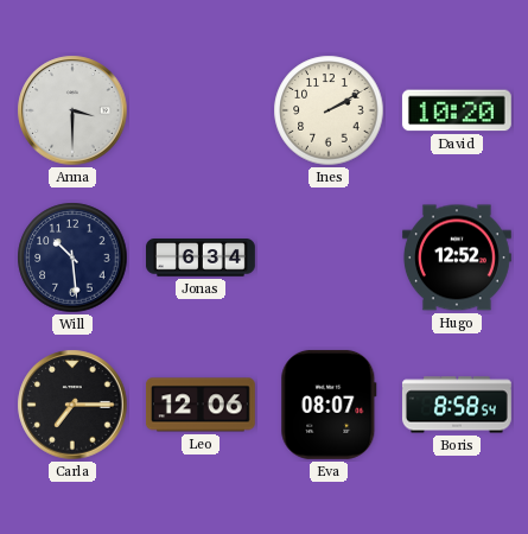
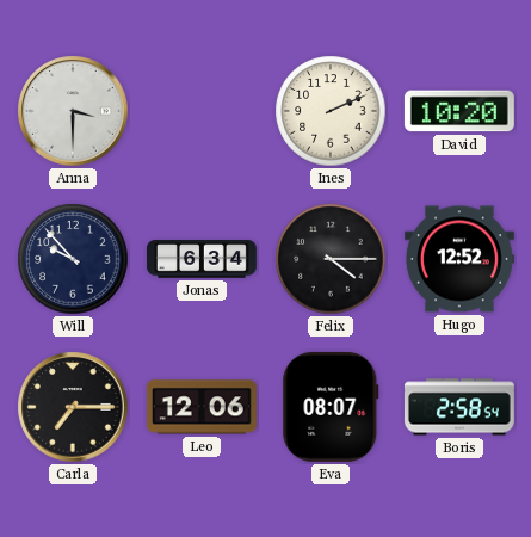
Ines: 2:10 -> 2:11
Will: 10:29 -> 9:53
Felix: none -> 4:15
Boris: 8:58 -> 2:58
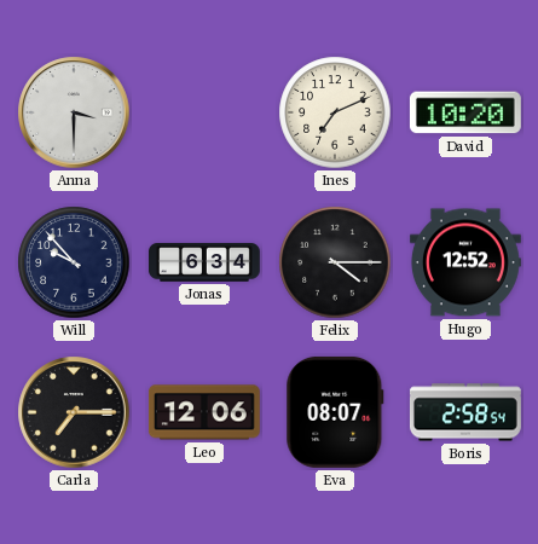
Ines: 2:11 -> 7:11
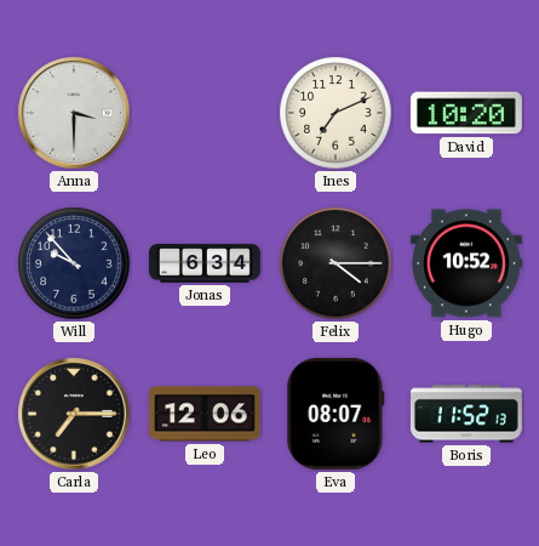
Hugo: 12:52 -> 10:52
Boris: 2:58 -> 11:52
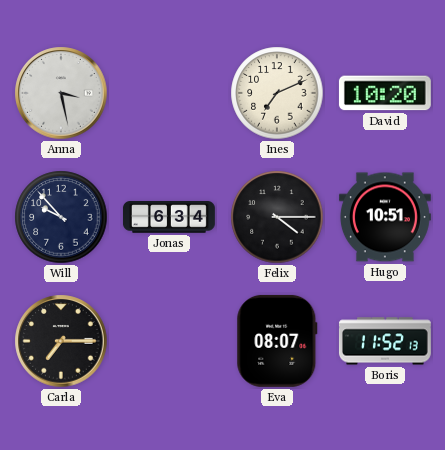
Anna: 3:30 -> 3:28
Hugo: 10:52 -> 10:51
Leo: 12:06 -> none
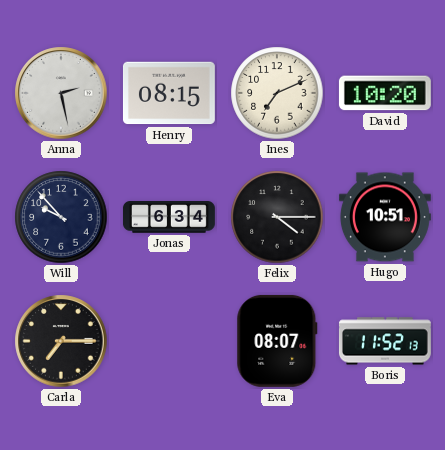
Anna: 3:28 -> 2:28
Henry: none -> 08:15
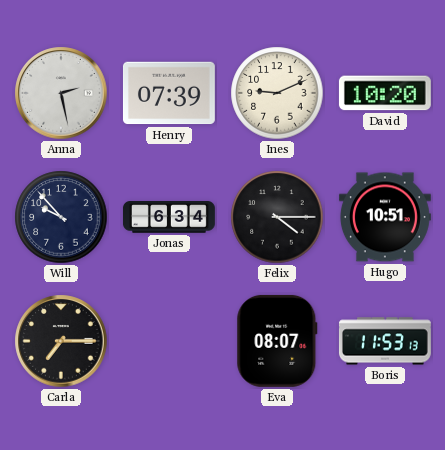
Henry: 08:15 -> 07:39
Ines: 7:11 -> 9:11
Boris: 11:52 -> 11:53
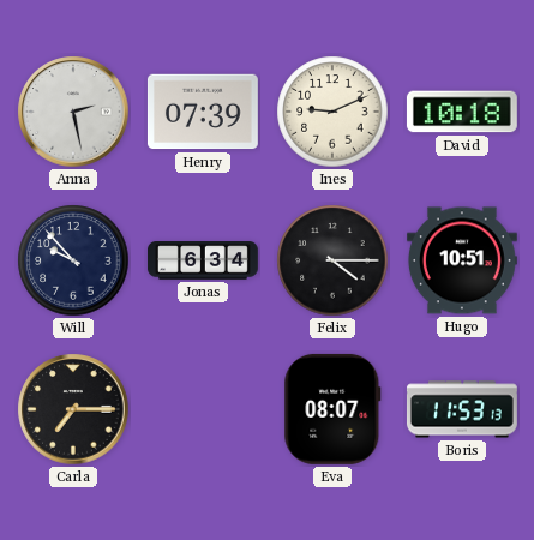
David: 10:20 -> 10:18
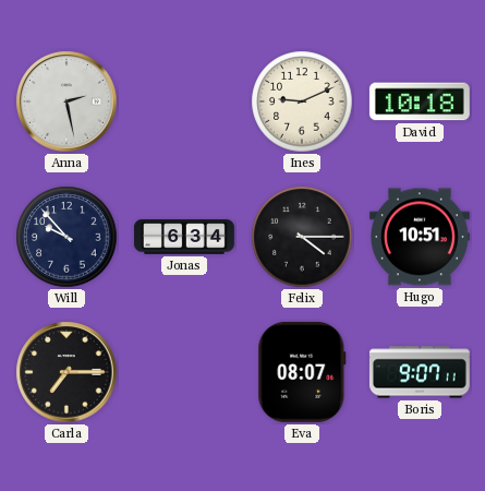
Henry: 07:39 -> none
Boris: 11:53 -> 9:07
